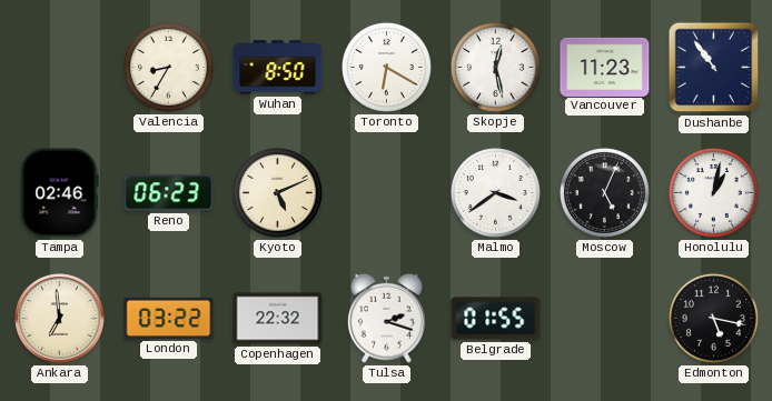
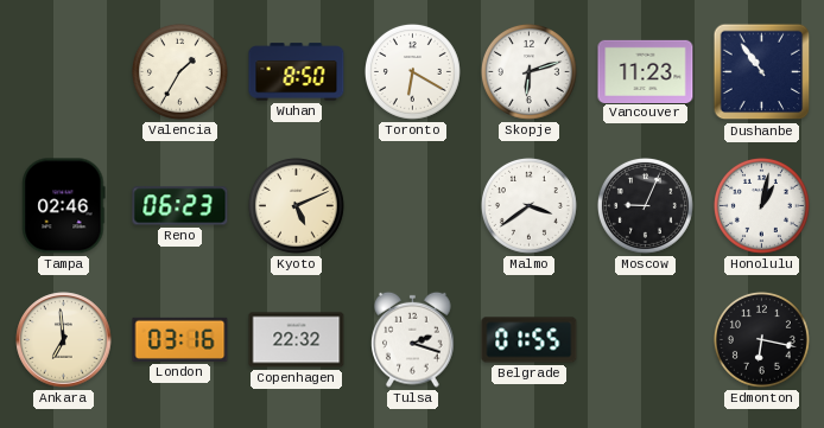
Valencia: 8:35 -> 1:35
Skopje: 12:28 -> 6:12
Moscow: 5:04 -> 9:04
London: 03:22 -> 03:16
Edmonton: 5:17 -> 6:17
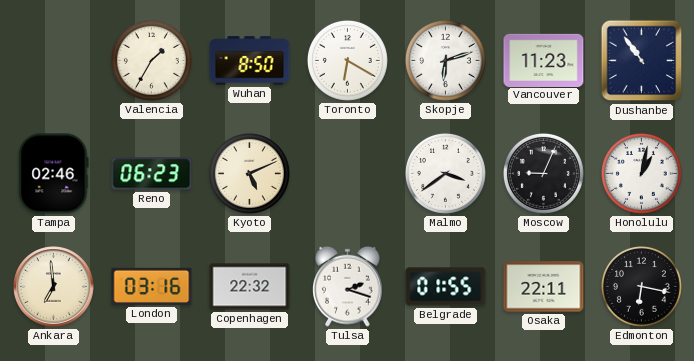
Osaka: none -> 22:11
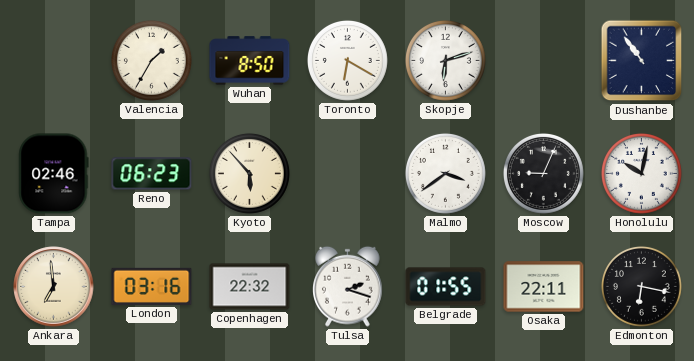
Vancouver: 11:23 -> none
Kyoto: 5:11 -> 5:53
Honolulu: 1:02 -> 10:02
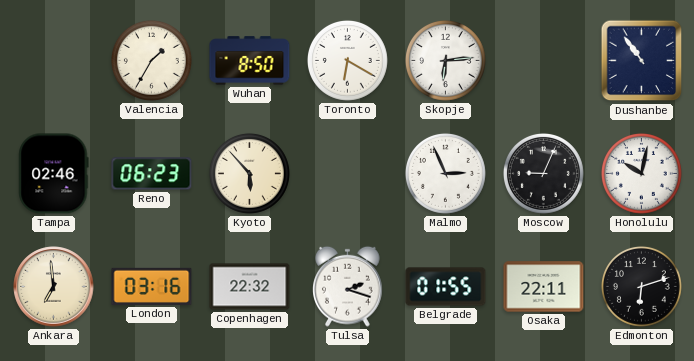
Skopje: 6:12 -> 6:14
Malmo: 3:39 -> 2:56
Edmonton: 6:17 -> 6:12
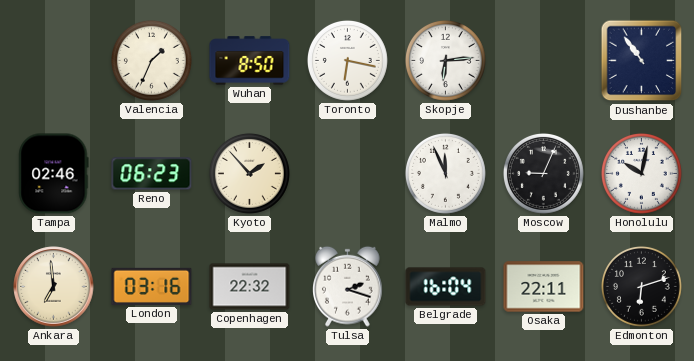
Valencia: 1:35 -> 1:34
Toronto: 6:20 -> 6:17
Kyoto: 5:53 -> 1:53
Malmo: 2:56 -> 11:56
Belgrade: 01:55 -> 16:04
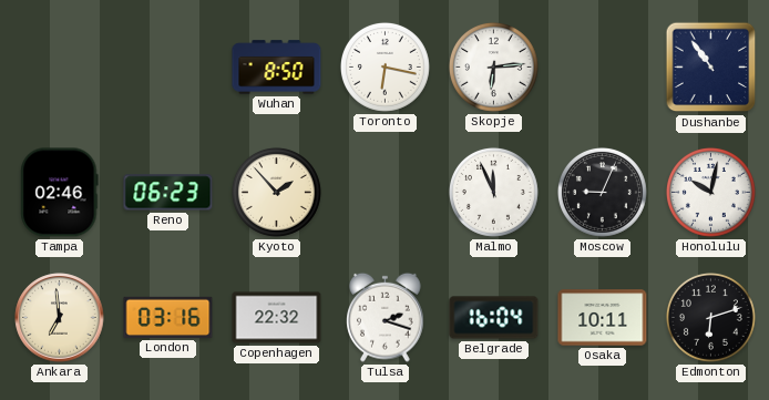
Valencia: 1:34 -> none
Osaka: 22:11 -> 10:11
